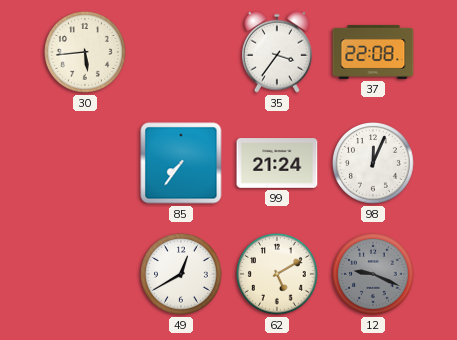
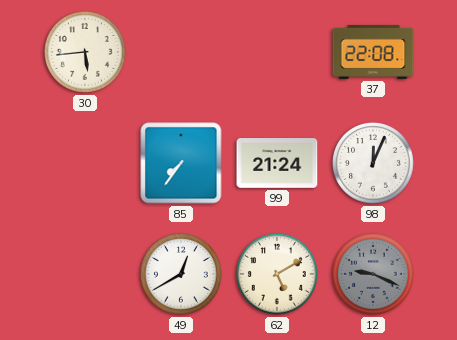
35: 3:36 -> none
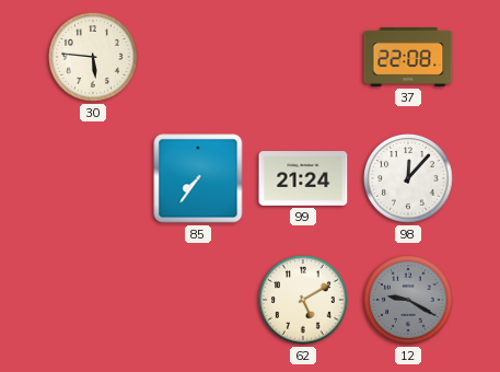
30: 5:44 -> 5:46
98: 12:04 -> 12:07
49: 12:40 -> none
12: 9:19 -> 9:20
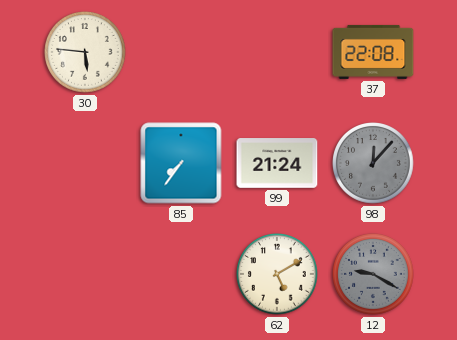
98 dial: white -> grey
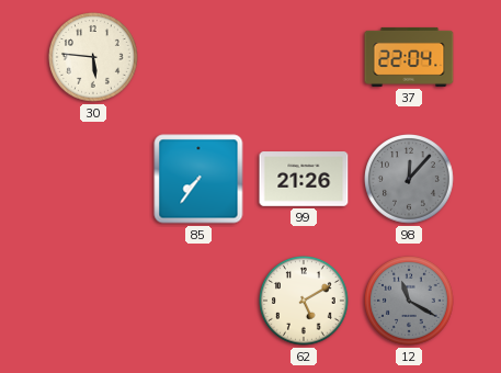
37: 22:08 -> 22:04
99: 21:24 -> 21:26
12: 9:20 -> 11:20
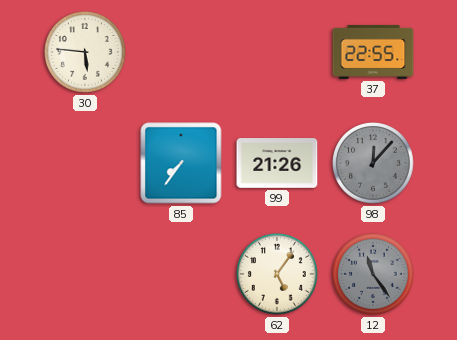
37: 22:04 -> 22:55
62: 5:10 -> 5:06
12: 11:20 -> 11:24
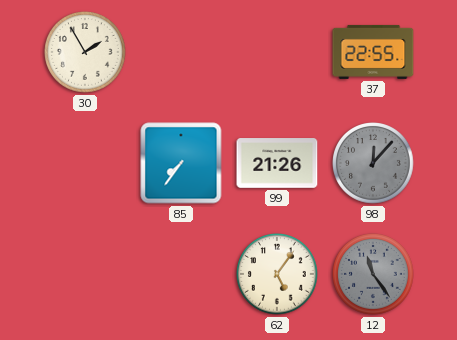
30: 5:46 -> 1:55
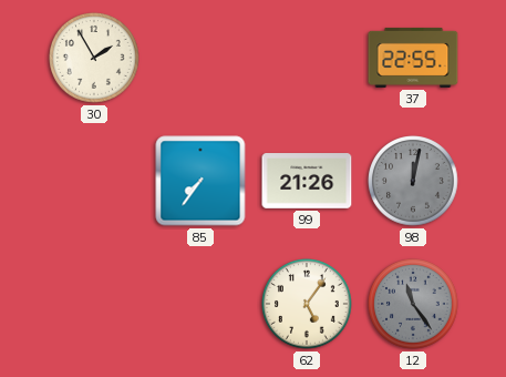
98: 12:07 -> 12:02
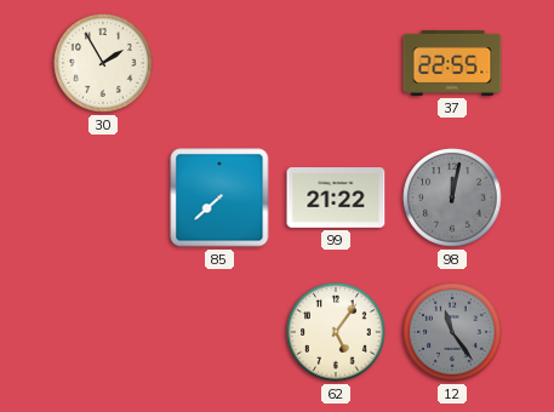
85: 7:36 -> 7:38
99: 21:26 -> 21:22
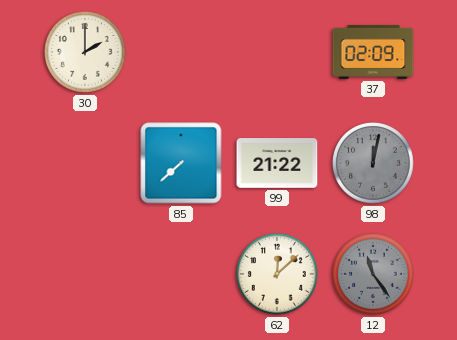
30: 1:55 -> 2:00
37: 22:55 -> 02:09
62: 5:06 -> 12:08
